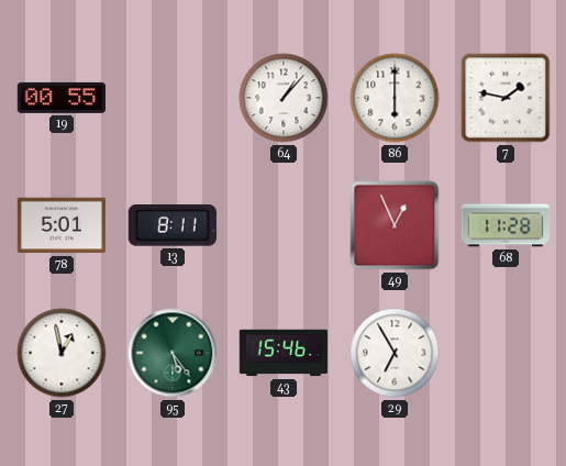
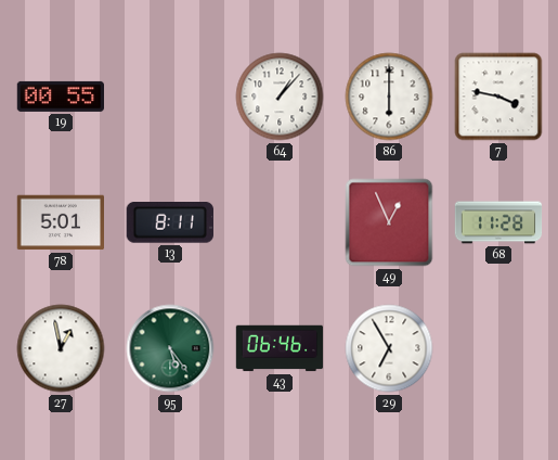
7: 1:47 -> 3:47
43: 15:46 -> 06:46
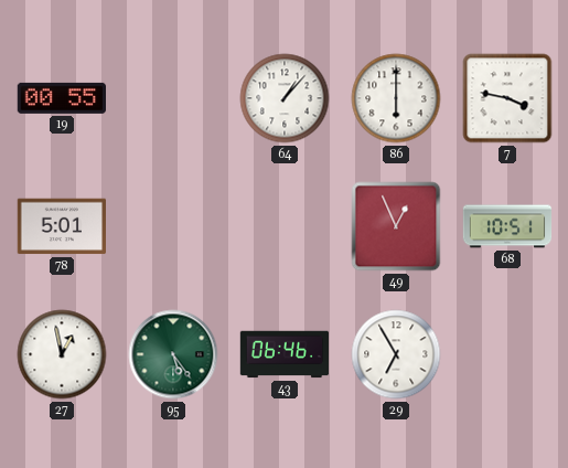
13: 8:11 -> none
68: 11:28 -> 10:51
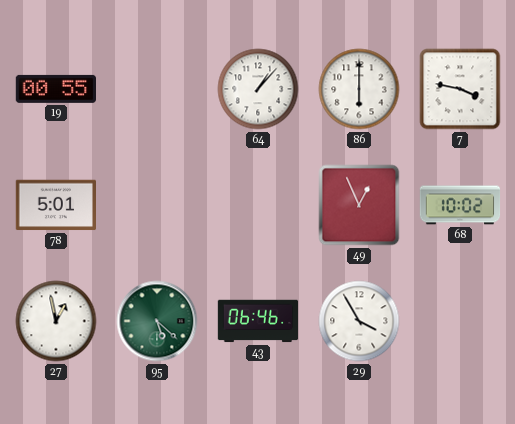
68: 10:51 -> 10:02
95: 5:24 -> 5:22
29: 6:55 -> 3:55
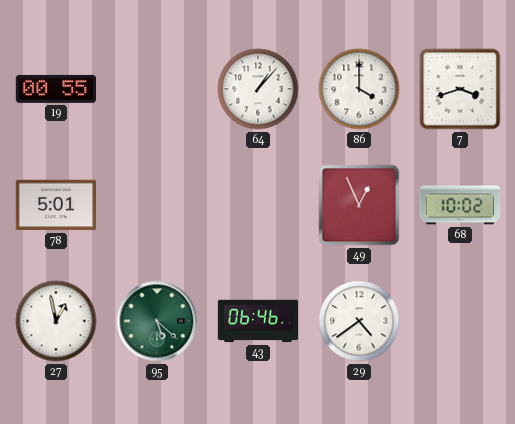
86: 6:00 -> 4:00
7: 3:47 -> 3:42
29: 3:55 -> 4:39
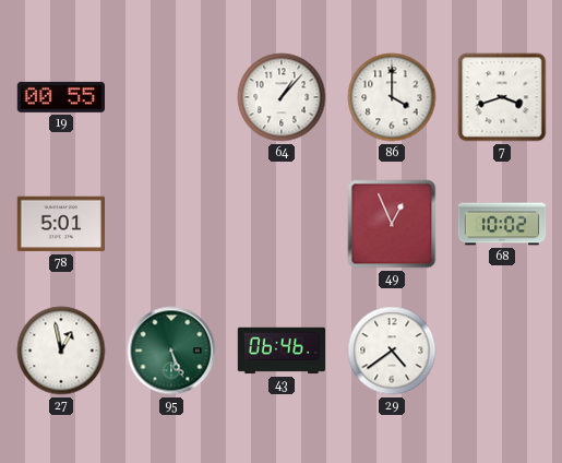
95: 5:22 -> 5:26
